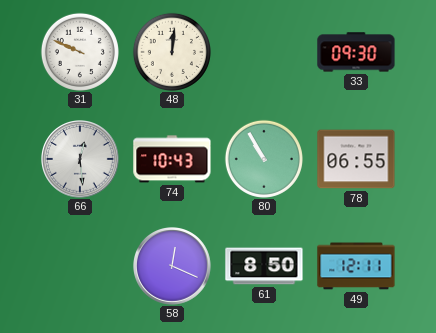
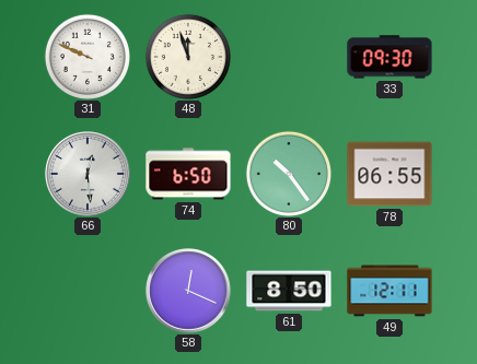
48: 12:01 -> 11:57
74: 10:43 -> 6:50
80: 10:55 -> 10:24
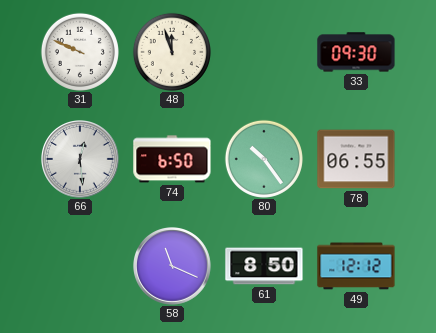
58: 12:19 -> 11:19
49: 12:11 -> 12:12
